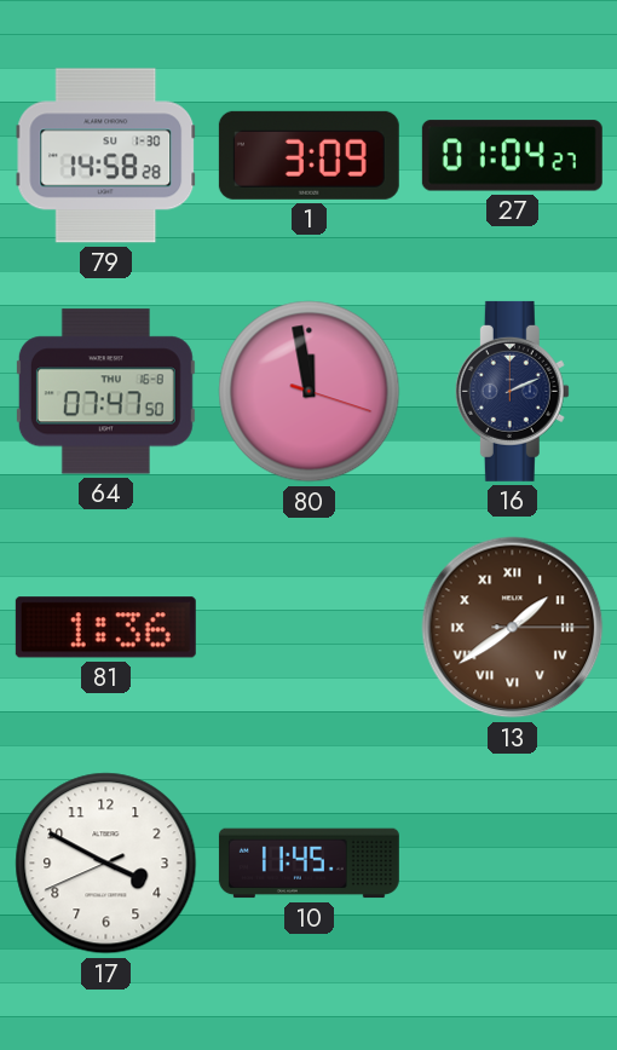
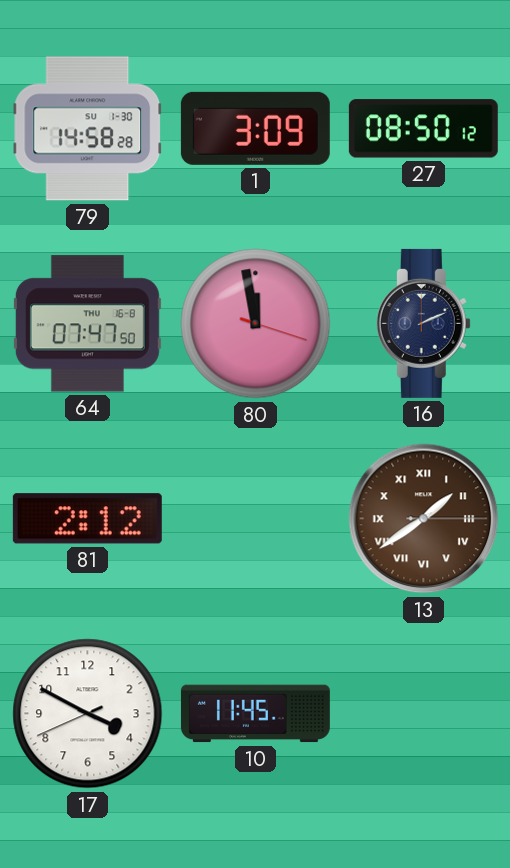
27: 01:04 -> 08:50
81: 1:36 -> 2:12
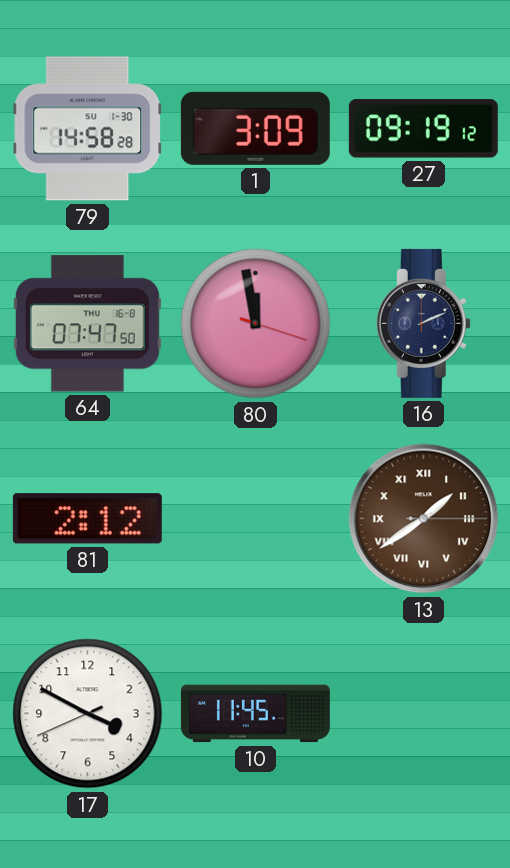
27: 08:50 -> 09:19
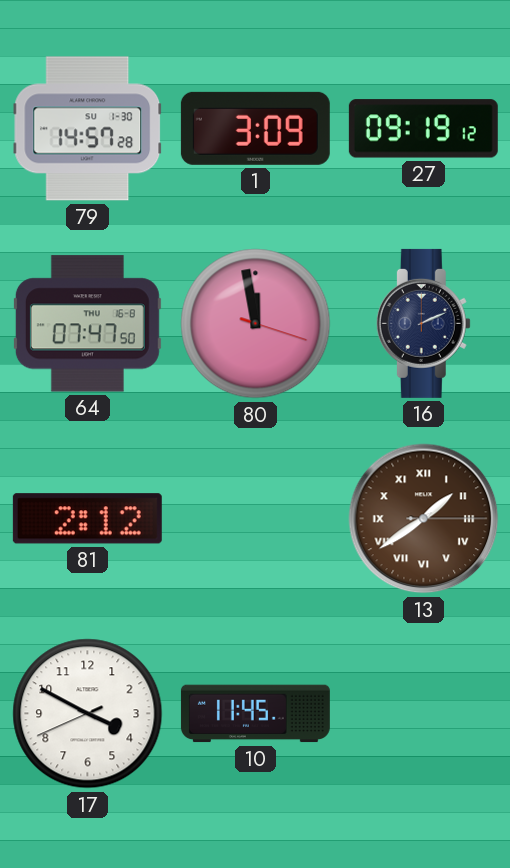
79: 14:58 -> 14:57
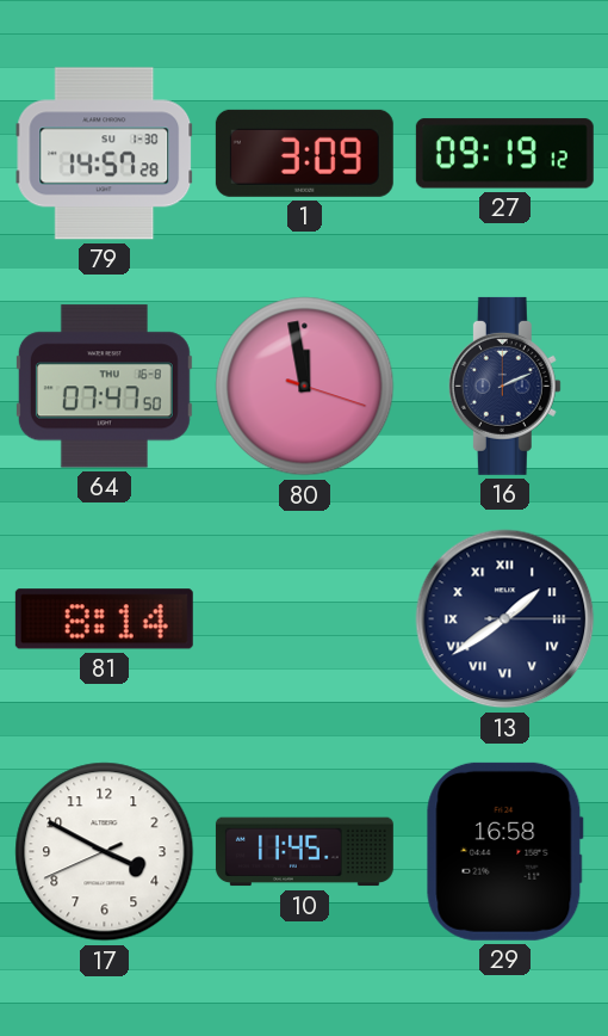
81: 2:12 -> 8:14
13 dial: brown -> navy
29: none -> 16:58
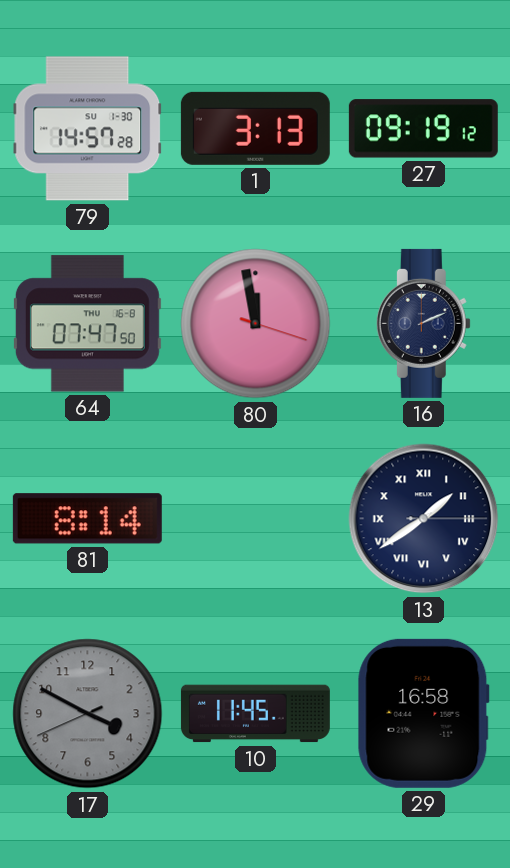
1: 3:09 -> 3:13
17 dial: white -> grey
